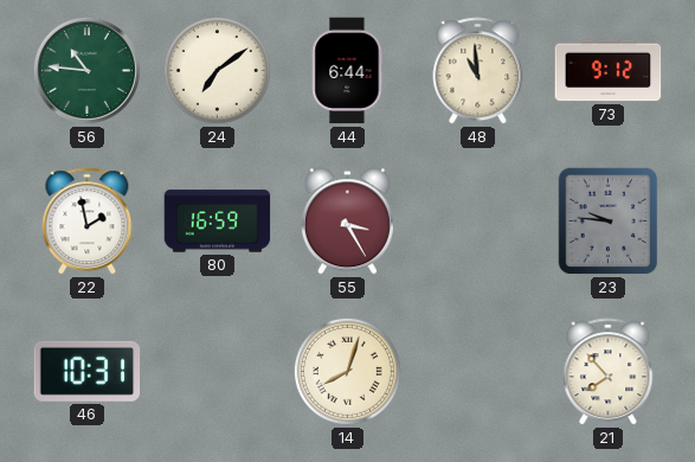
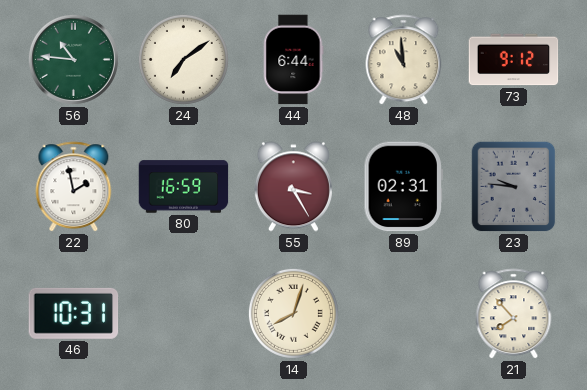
89: none -> 02:31
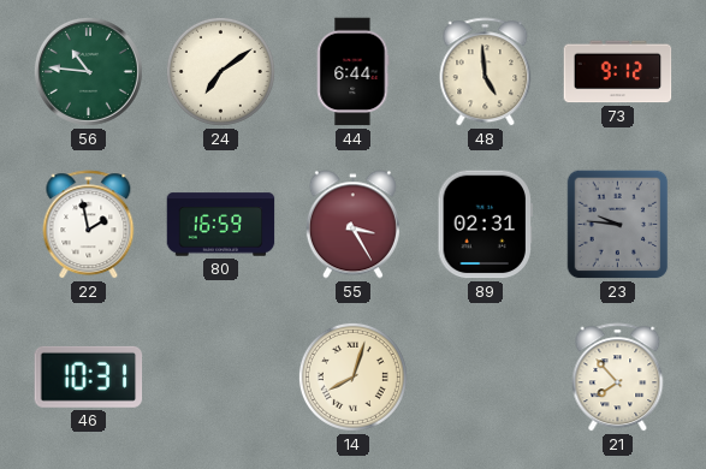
48: 10:59 -> 4:59
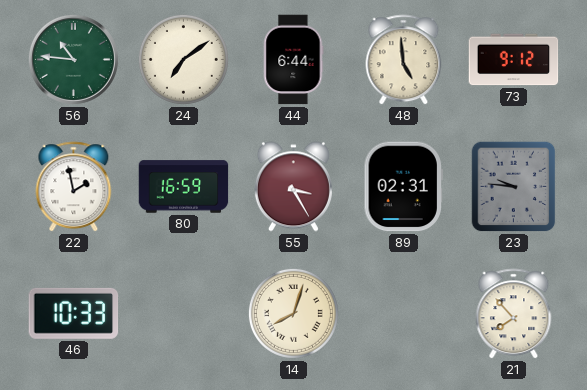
46: 10:31 -> 10:33
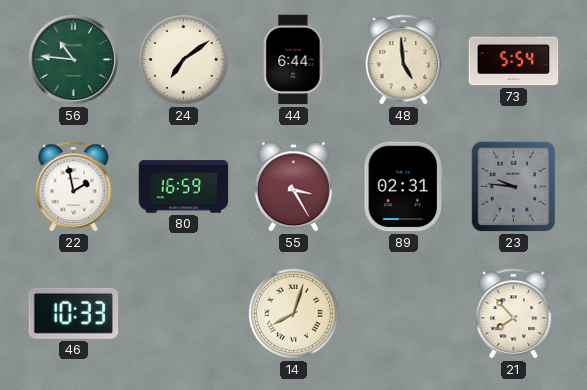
73: 9:12 -> 5:54
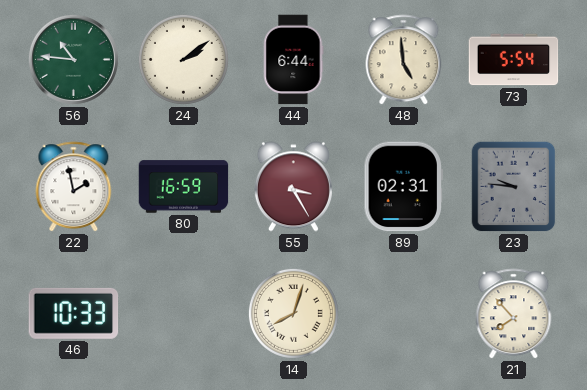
24: 7:09 -> 2:09
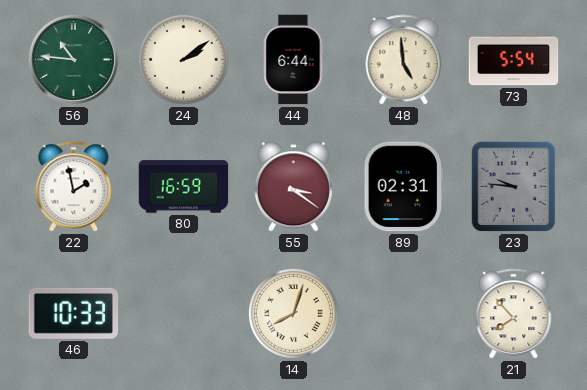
55: 3:25 -> 3:21
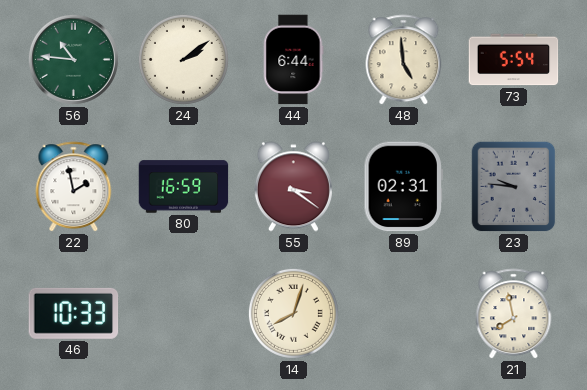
21: 7:53 -> 7:58
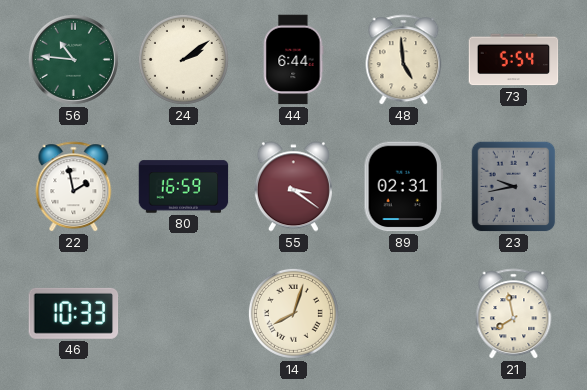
23: 9:46 -> 9:43
